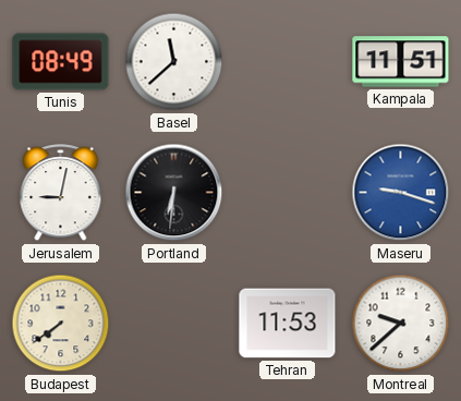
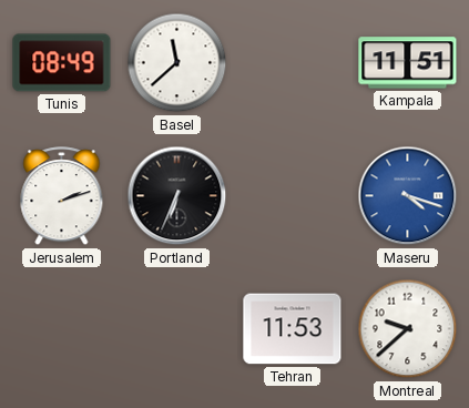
Jerusalem: 9:02 -> 2:12
Portland: 6:31 -> 6:34
Maseru: 9:18 -> 4:18
Budapest: 7:39 -> none
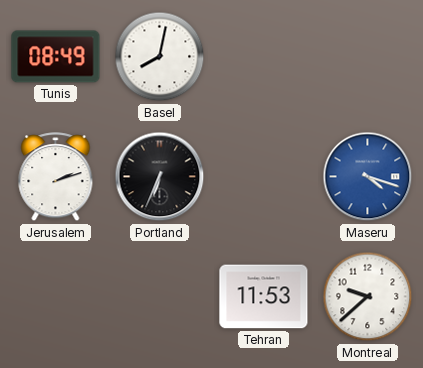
Basel: 11:38 -> 8:02
Kampala: 11:51 -> none
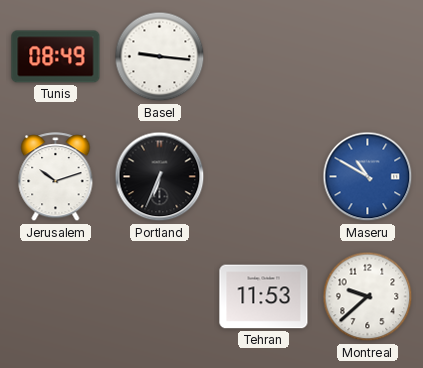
Basel: 8:02 -> 9:16
Jerusalem: 2:12 -> 10:12
Maseru: 4:18 -> 10:50
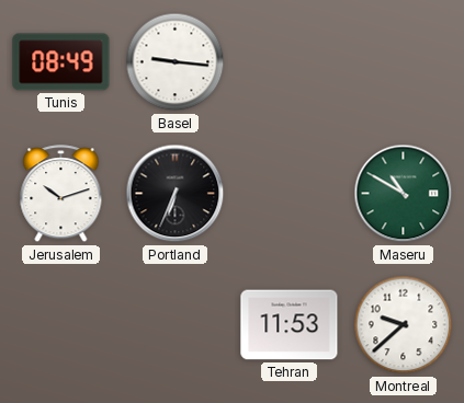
Maseru dial: blue -> green
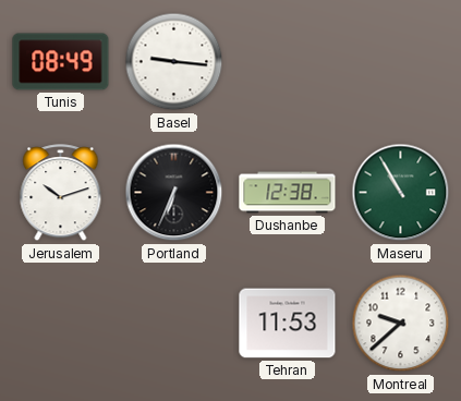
Dushanbe: none -> 12:38
Maseru: 10:50 -> 10:55
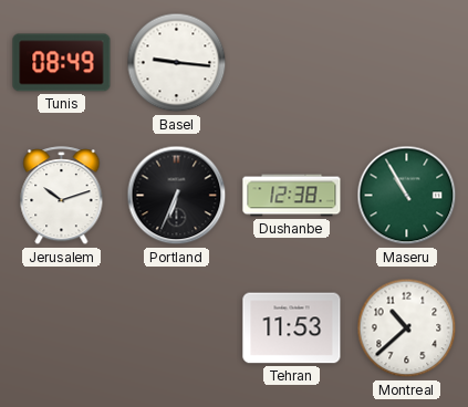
Montreal: 9:38 -> 10:38
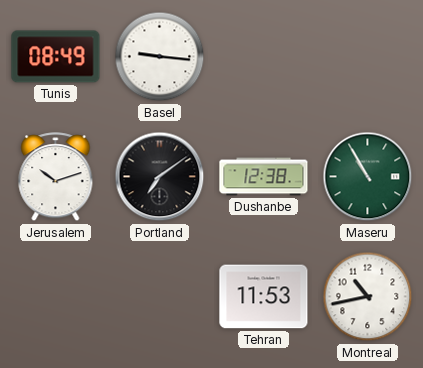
Portland: 6:34 -> 7:09
Montreal: 10:38 -> 10:43
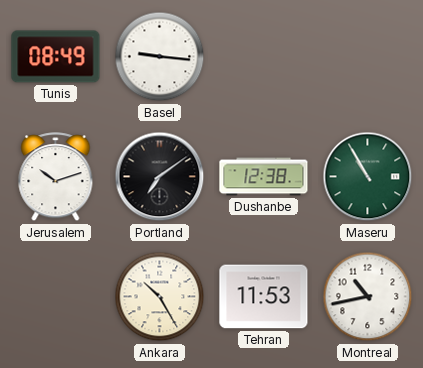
Ankara: none -> 10:25
